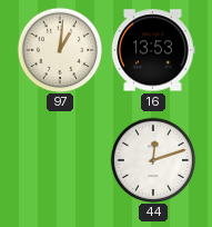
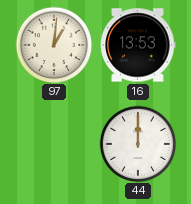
44: 12:12 -> 12:00
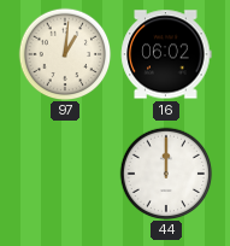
16: 13:53 -> 06:02
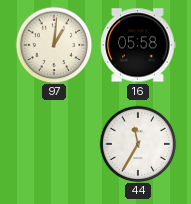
16: 06:02 -> 05:58
44: 12:00 -> 11:35
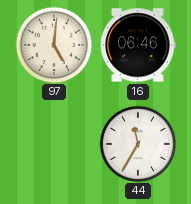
97: 1:01 -> 5:01
16: 05:58 -> 06:46
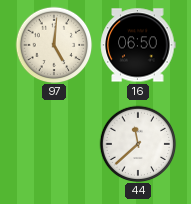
16: 06:46 -> 06:50
44: 11:35 -> 11:38
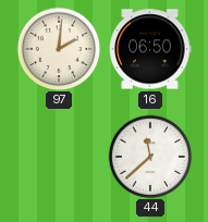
97: 5:01 -> 2:01
